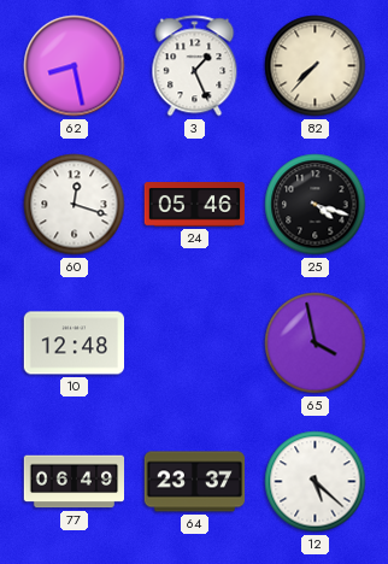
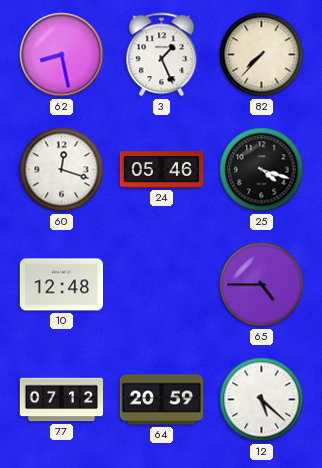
65: 3:58 -> 4:45
77: 06:49 -> 07:12
64: 23:37 -> 20:59
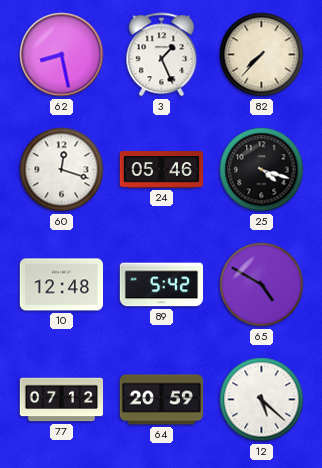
89: none -> 5:42
65: 4:45 -> 4:50
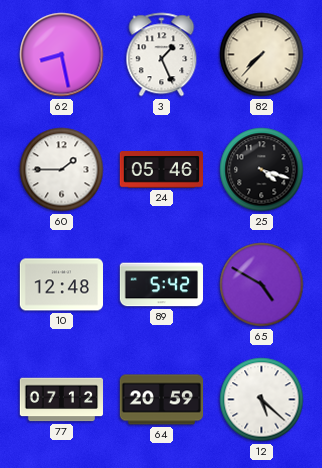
60: 12:18 -> 1:45
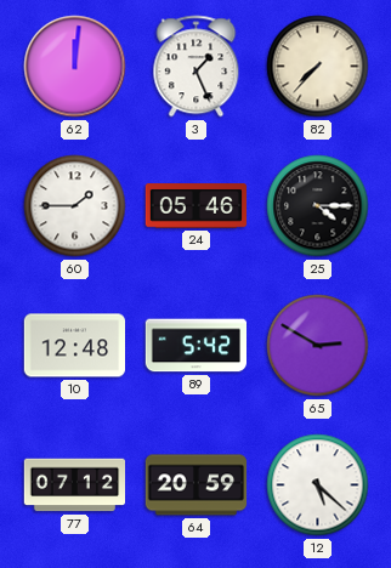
62: 8:28 -> 12:01
25: 4:18 -> 4:15
65: 4:50 -> 2:50
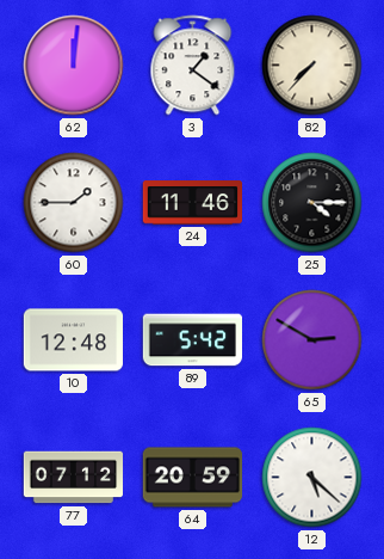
3: 1:26 -> 1:21
24: 05:46 -> 11:46
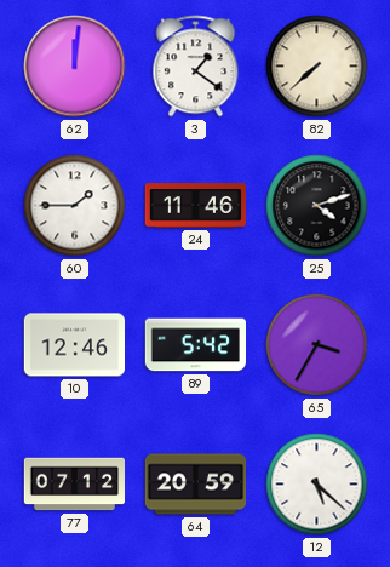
82: 7:37 -> 7:38
25: 4:15 -> 4:12
10: 12:48 -> 12:46
65: 2:50 -> 3:35
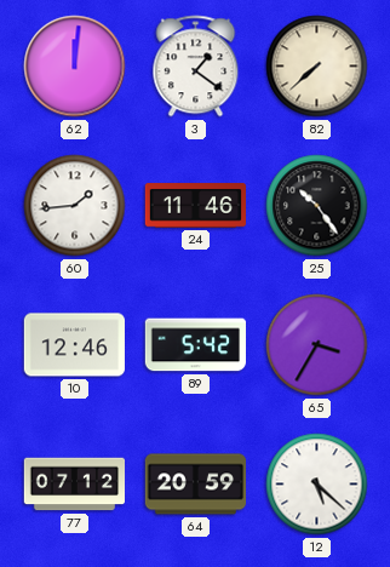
60: 1:45 -> 1:44
25: 4:12 -> 10:24
